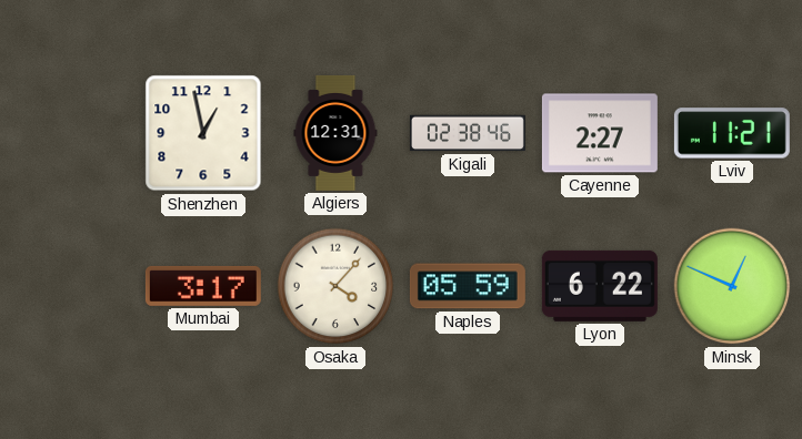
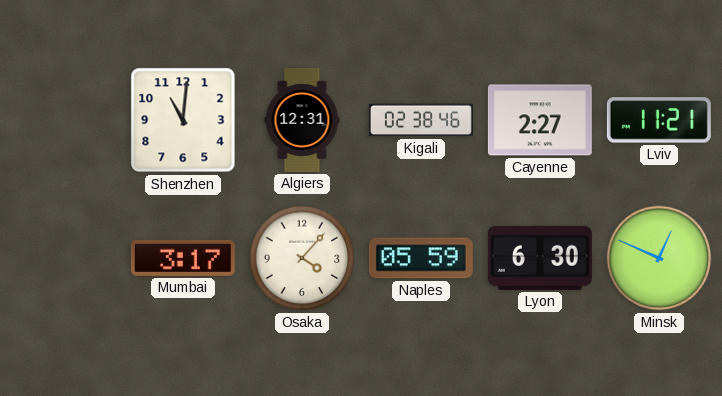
Shenzhen: 12:58 -> 11:01
Lyon: 6:22 -> 6:30
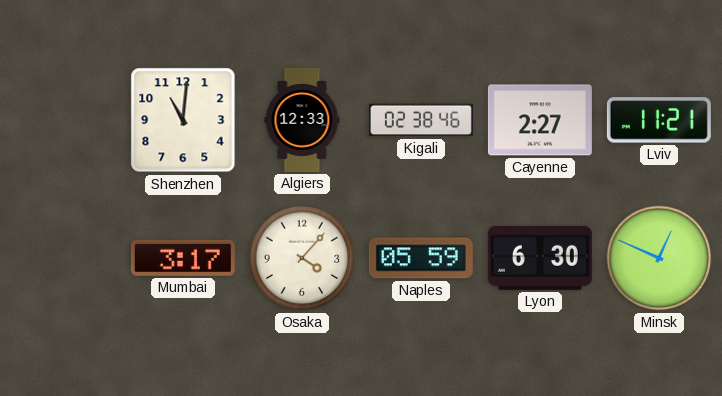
Algiers: 12:31 -> 12:33
